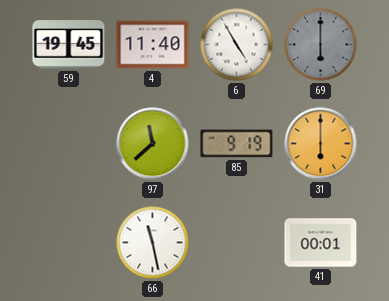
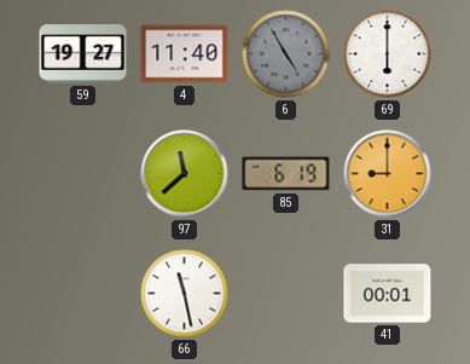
59: 19:45 -> 19:27
6 dial: white -> grey
69 dial: grey -> white
85: 9:19 -> 6:19
31: 6:00 -> 9:00
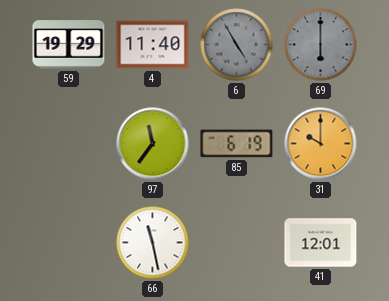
59: 19:27 -> 19:29
69 dial: white -> grey
97: 11:38 -> 11:36
31: 9:00 -> 10:00
41: 00:01 -> 12:01
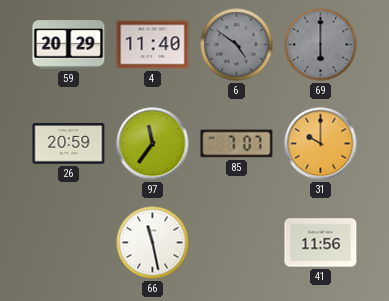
59: 19:29 -> 20:29
6: 4:55 -> 4:51
26: none -> 20:59
85: 6:19 -> 7:07
41: 12:01 -> 11:56
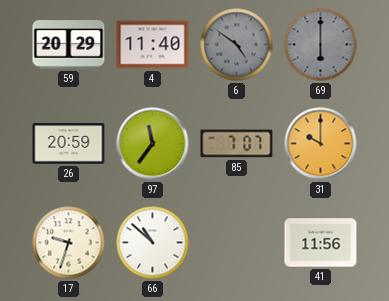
17: none -> 9:33
66: 11:28 -> 10:52
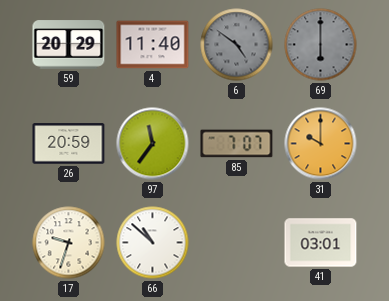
41: 11:56 -> 03:01
